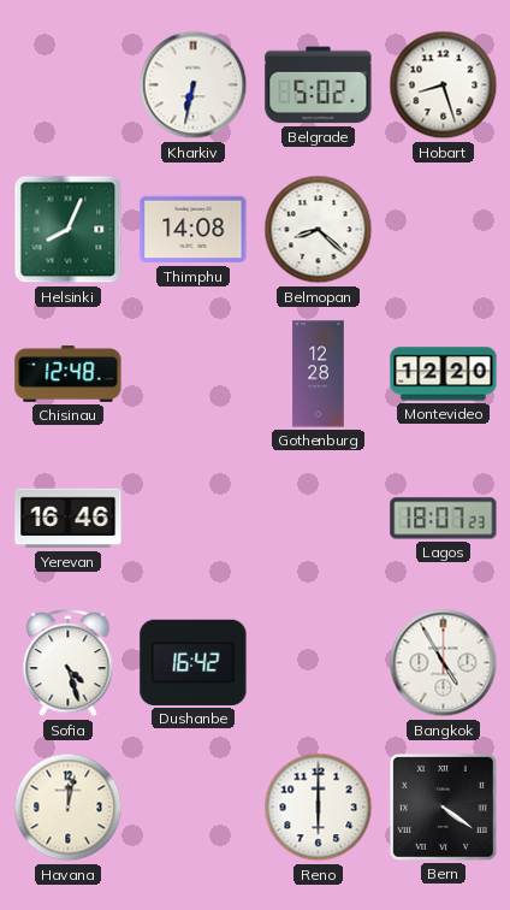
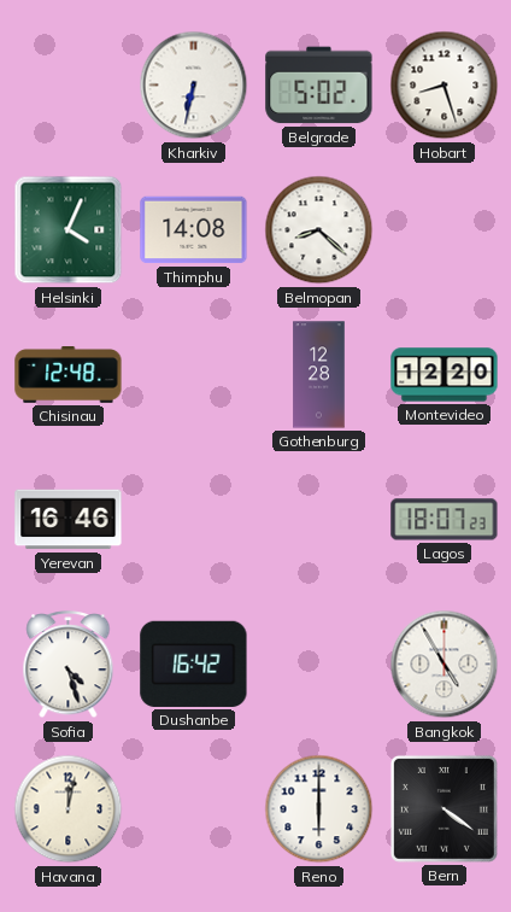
Helsinki: 8:04 -> 4:04
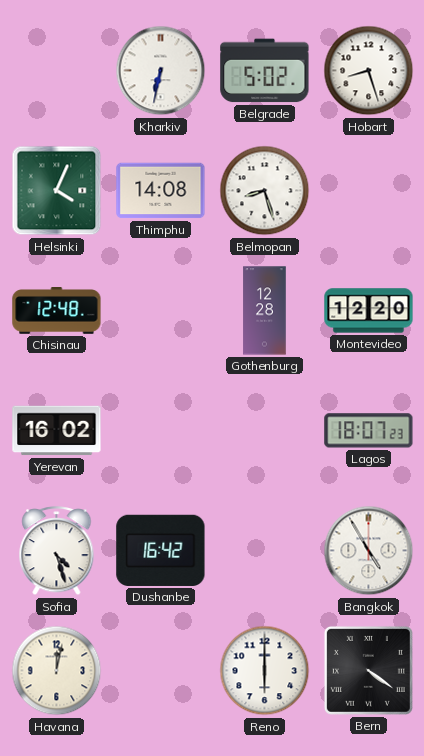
Belmopan: 8:22 -> 8:27
Yerevan: 16:46 -> 16:02
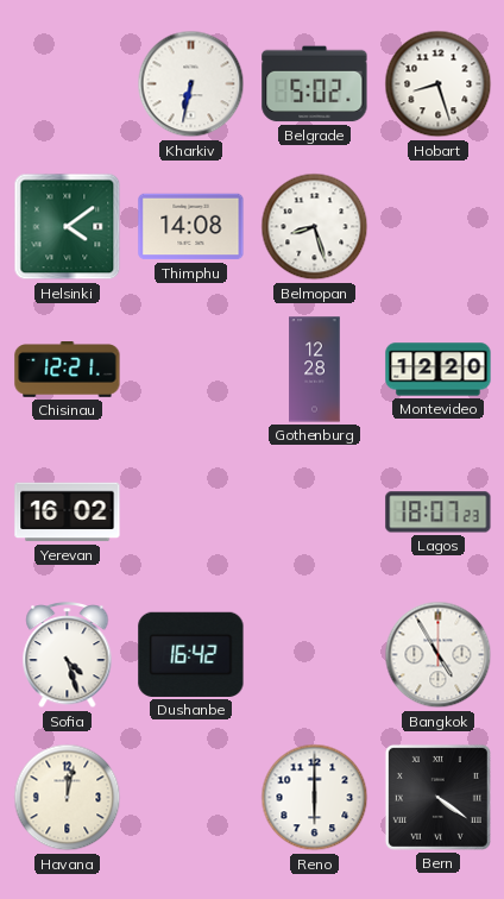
Helsinki: 4:04 -> 4:09
Chisinau: 12:48 -> 12:21
